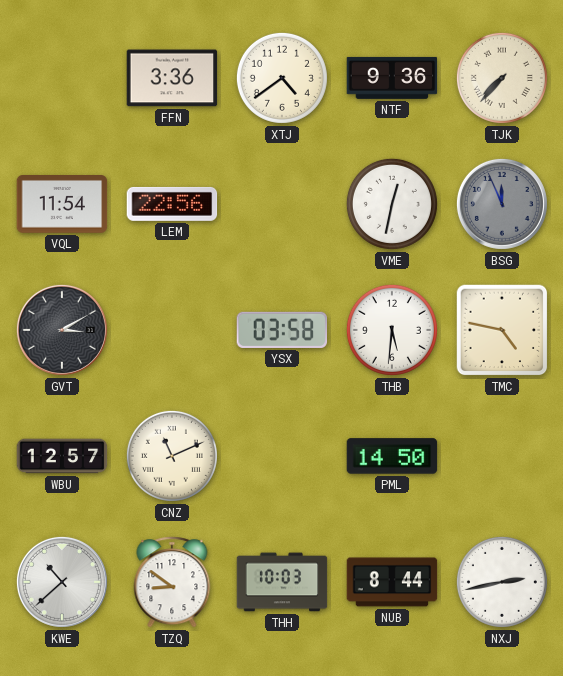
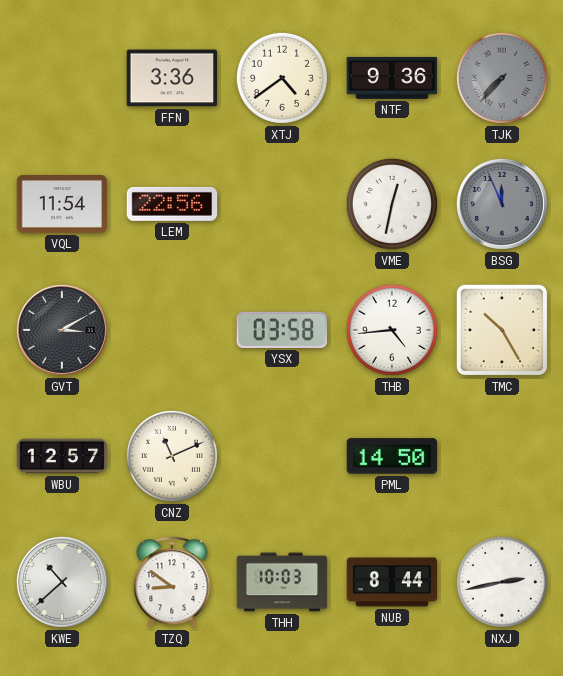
TJK dial: cream -> grey
THB: 5:31 -> 4:44
TMC: 4:47 -> 10:25
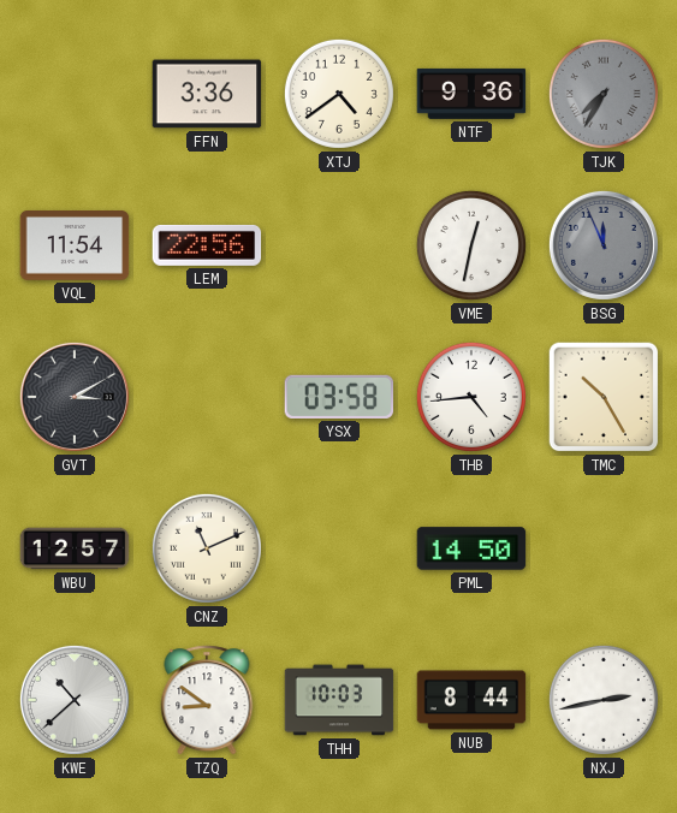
TJK: 7:37 -> 7:35
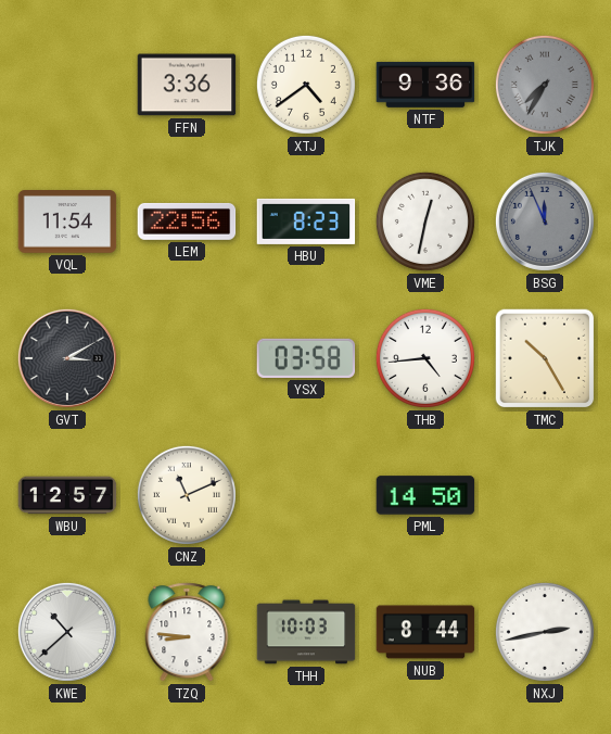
HBU: none -> 8:23
TZQ: 8:51 -> 8:46
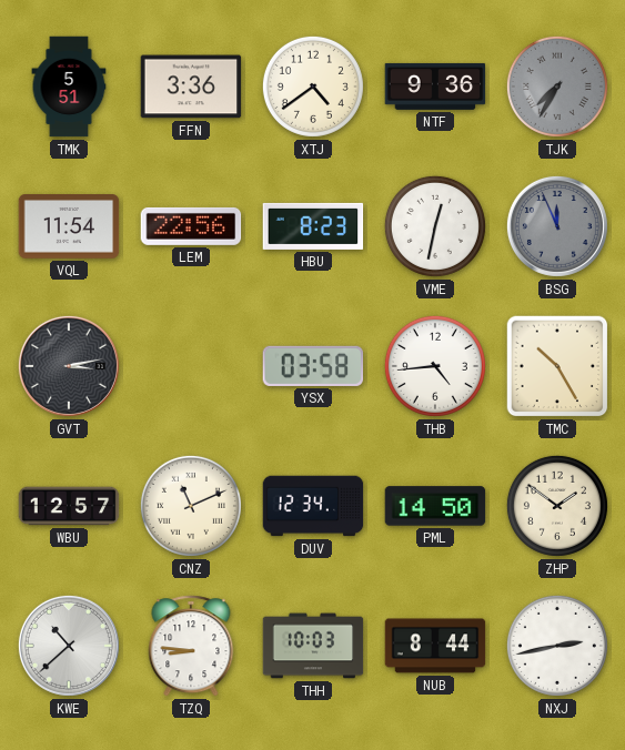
TMK: none -> 5:51
GVT: 3:10 -> 3:13
DUV: none -> 12:34
ZHP: none -> 1:51
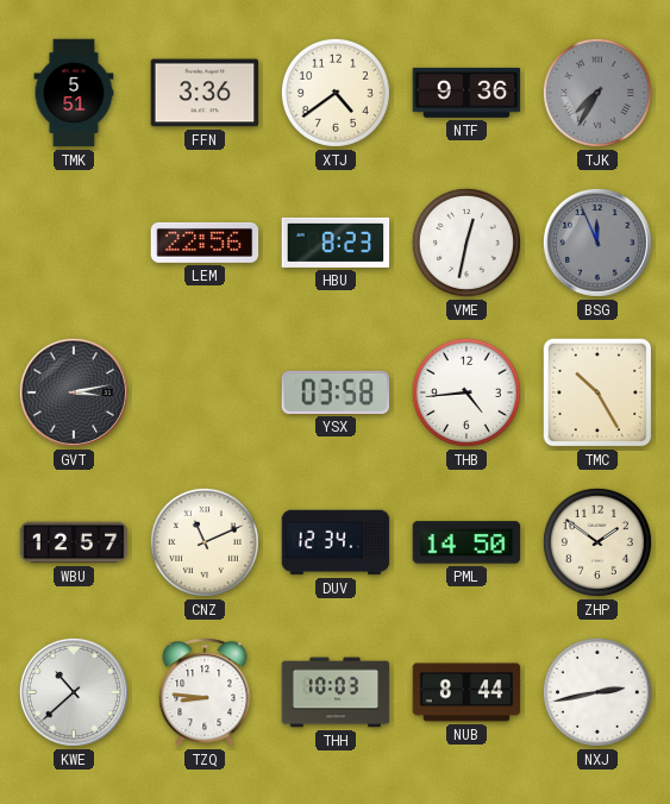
VQL: 11:54 -> none
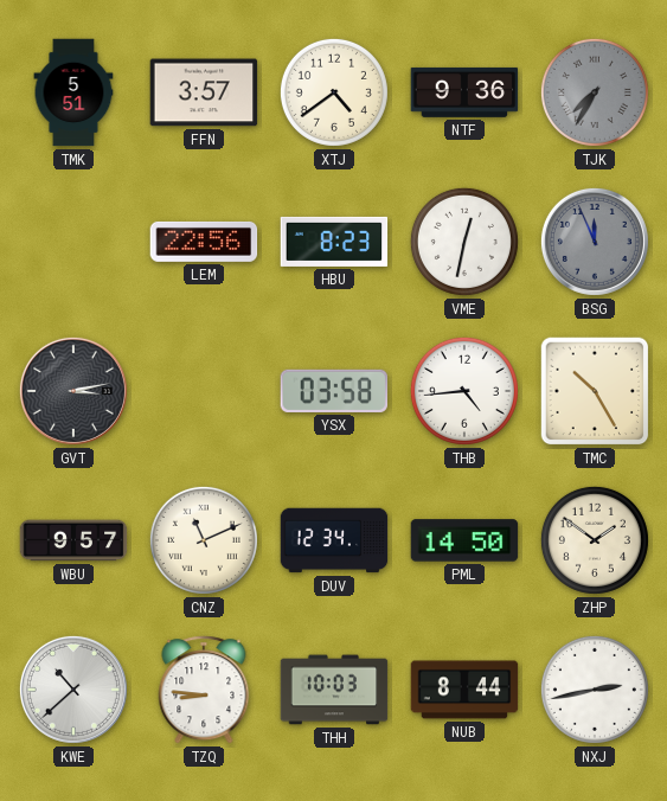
FFN: 3:36 -> 3:57
WBU: 12:57 -> 9:57
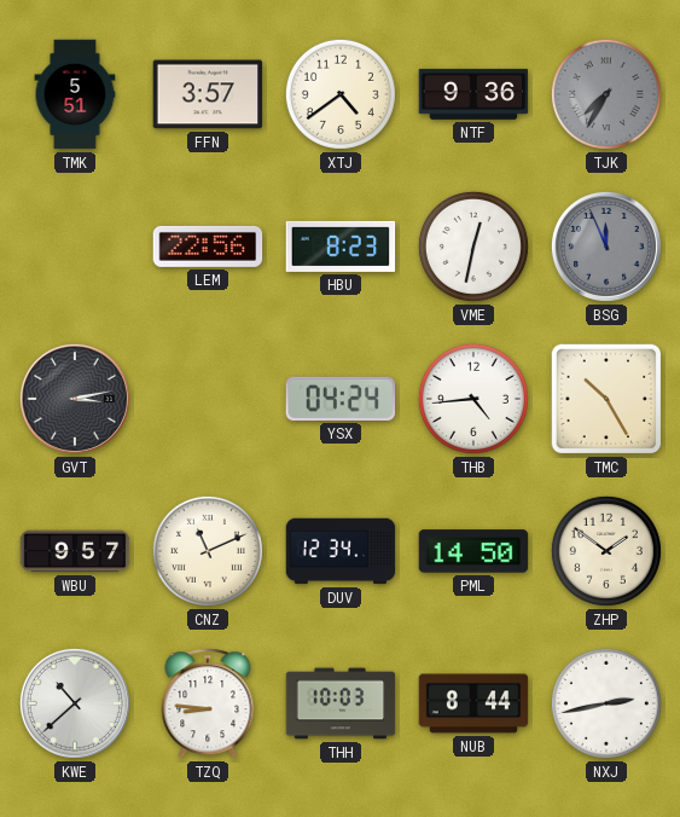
YSX: 03:58 -> 04:24
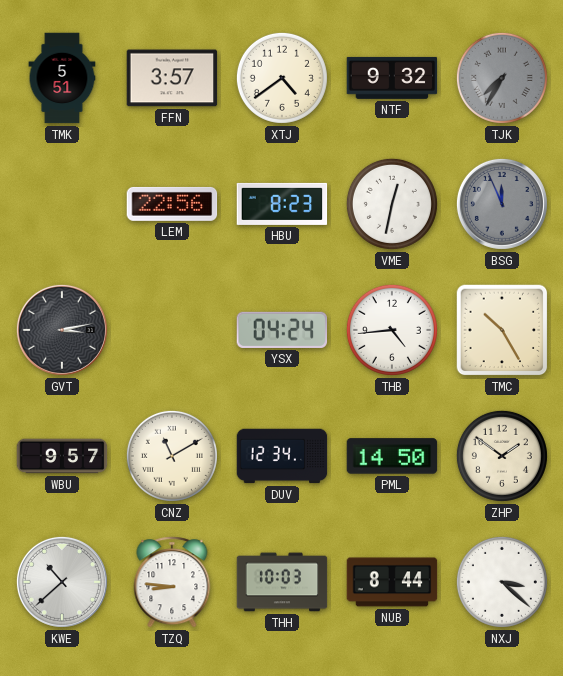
NTF: 9:36 -> 9:32
CNZ: 11:11 -> 11:10
NXJ: 2:43 -> 3:22
